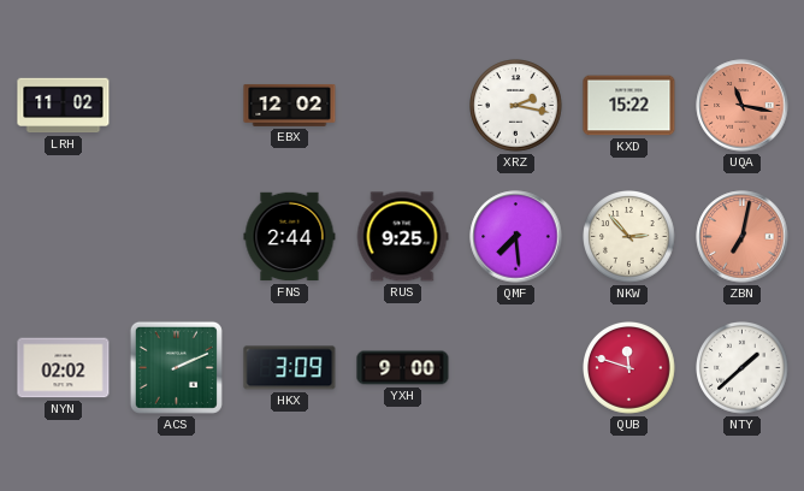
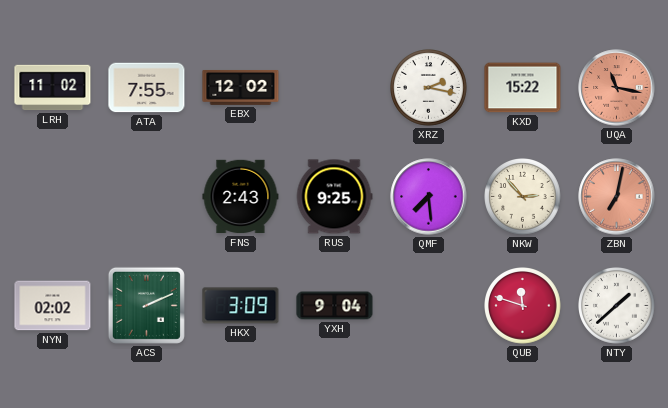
ATA: none -> 7:55
FNS: 2:44 -> 2:43
YXH: 9:00 -> 9:04
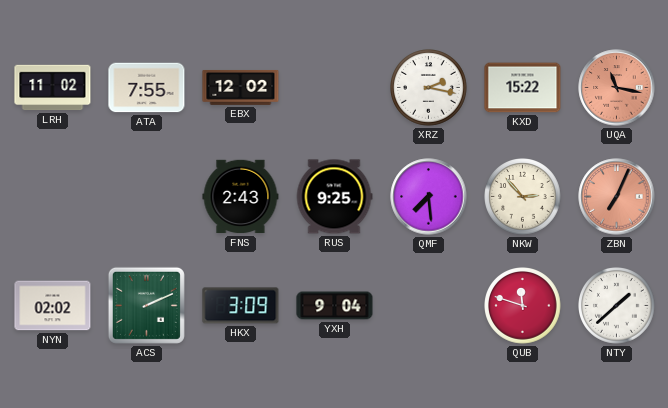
ZBN: 7:02 -> 7:04
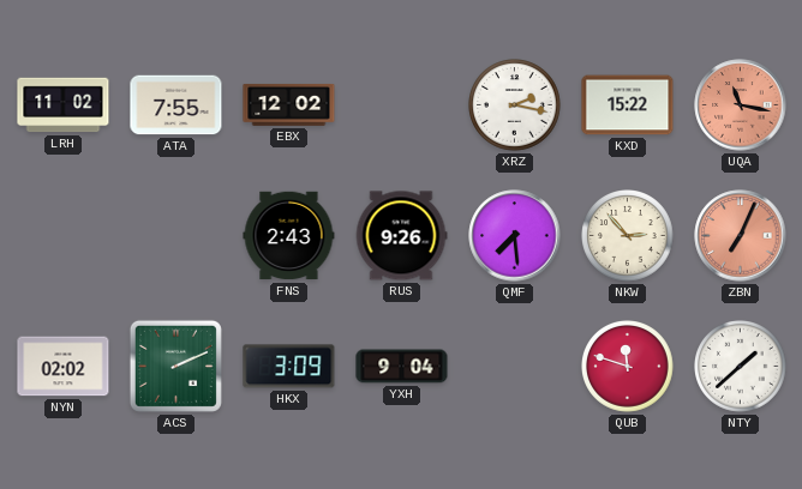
RUS: 9:25 -> 9:26
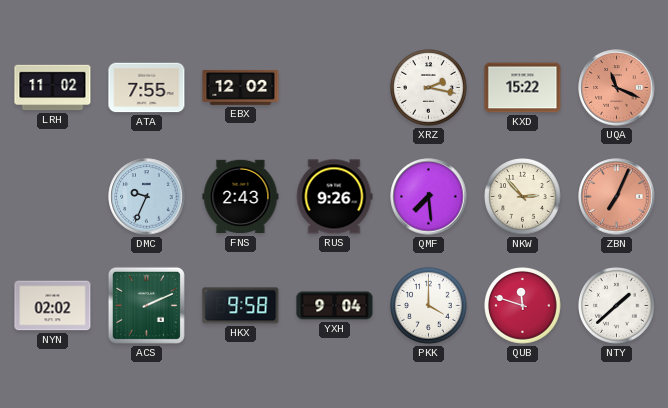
UQA: 11:17 -> 11:19
DMC: none -> 9:34
HKX: 3:09 -> 9:58
PKK: none -> 4:00
